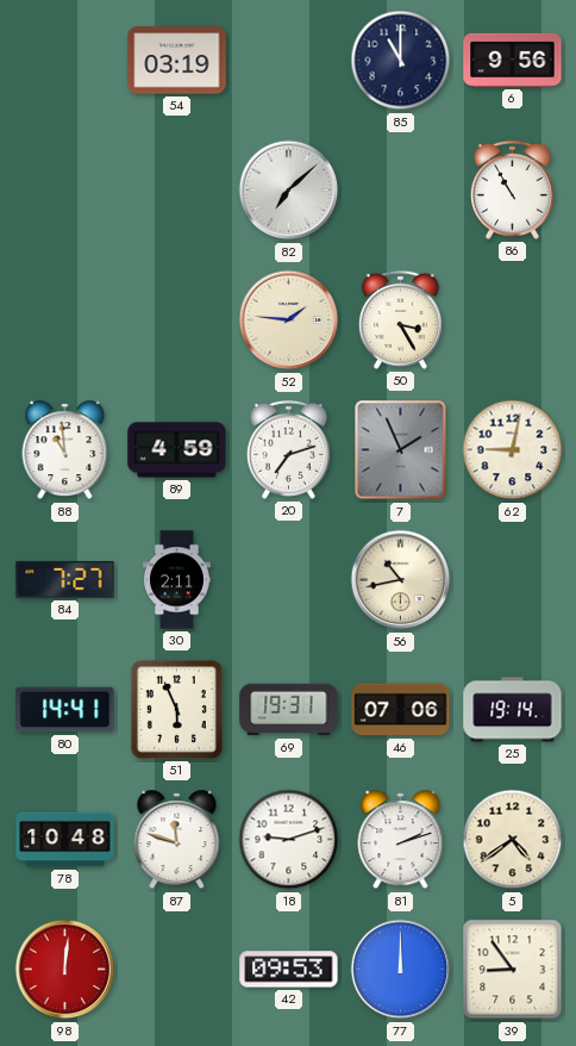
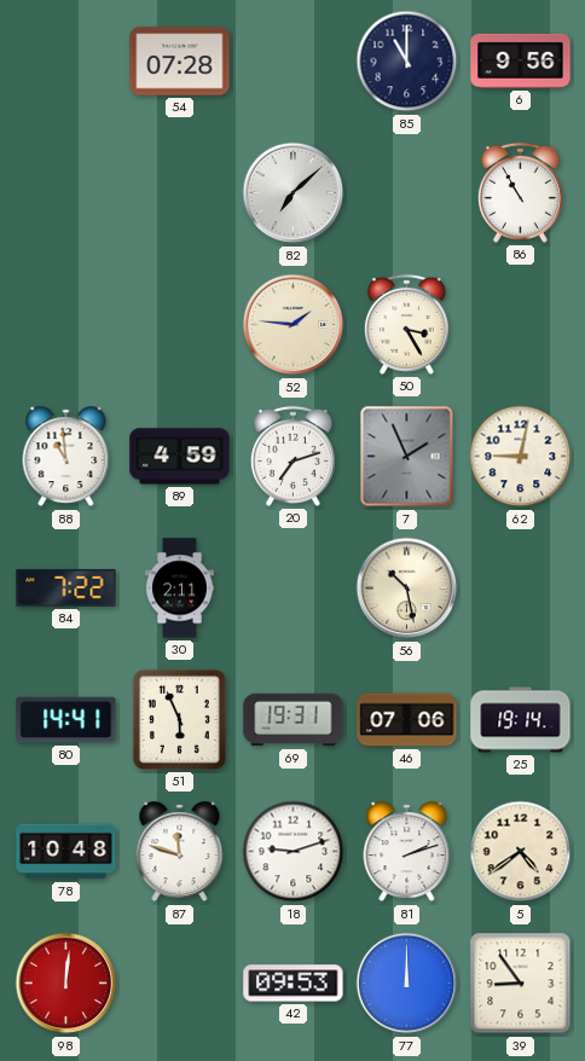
54: 03:19 -> 07:28
84: 7:27 -> 7:22
56: 10:43 -> 10:28
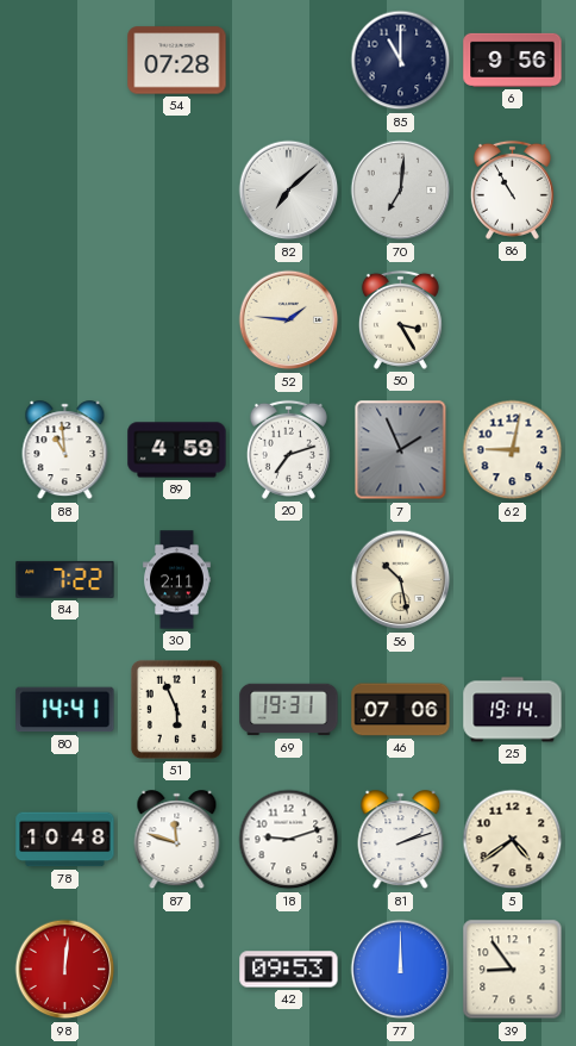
70: none -> 7:01
